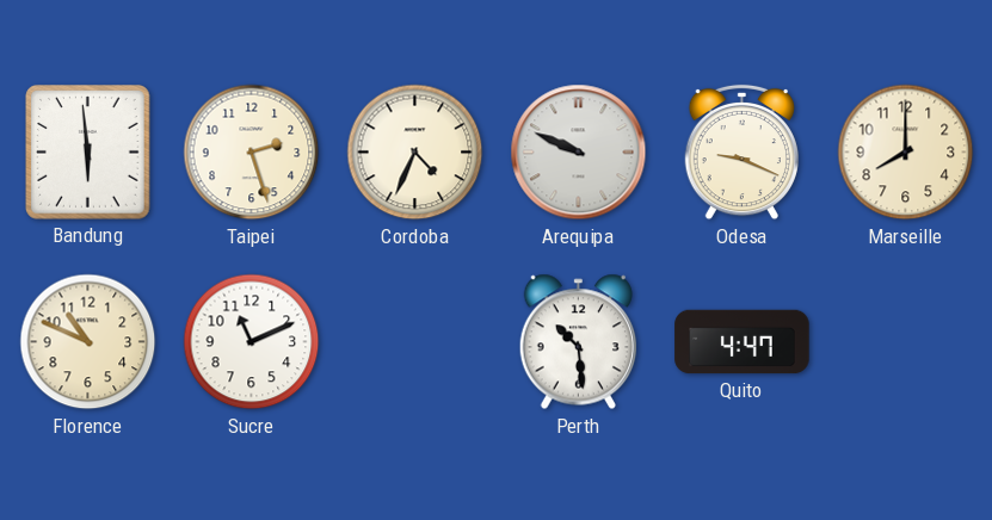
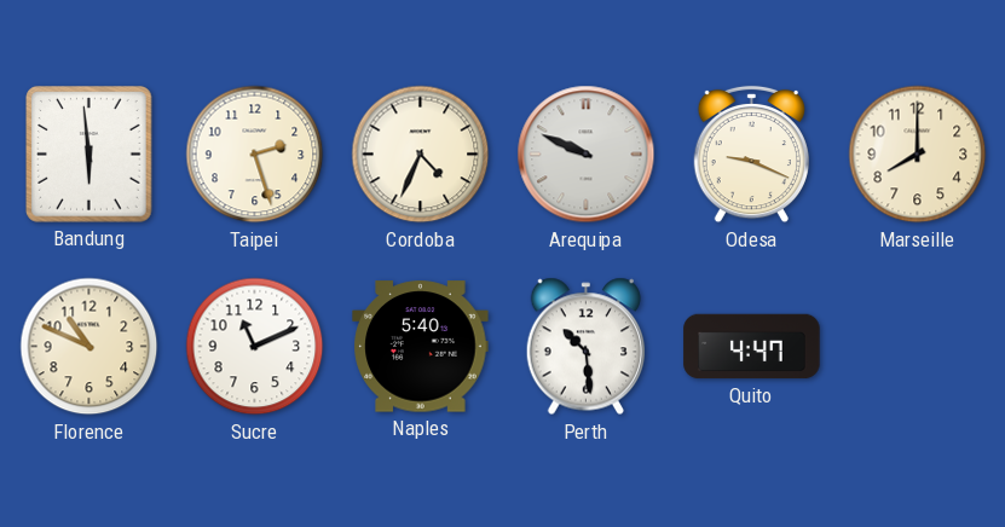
Naples: none -> 5:40
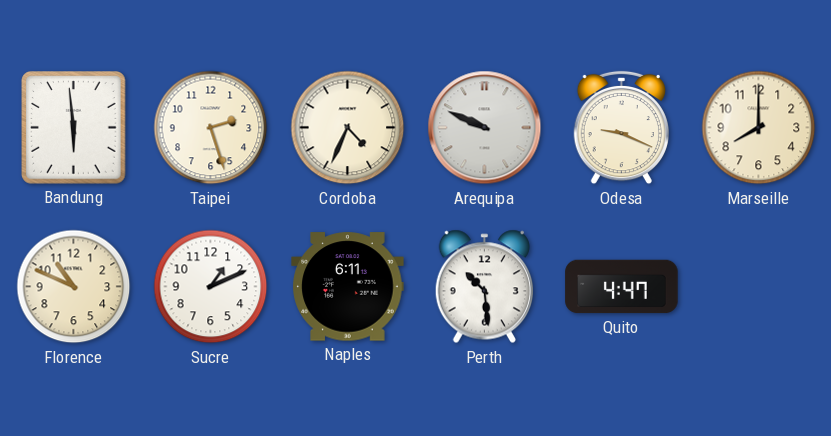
Sucre: 11:11 -> 1:11
Naples: 5:40 -> 6:11
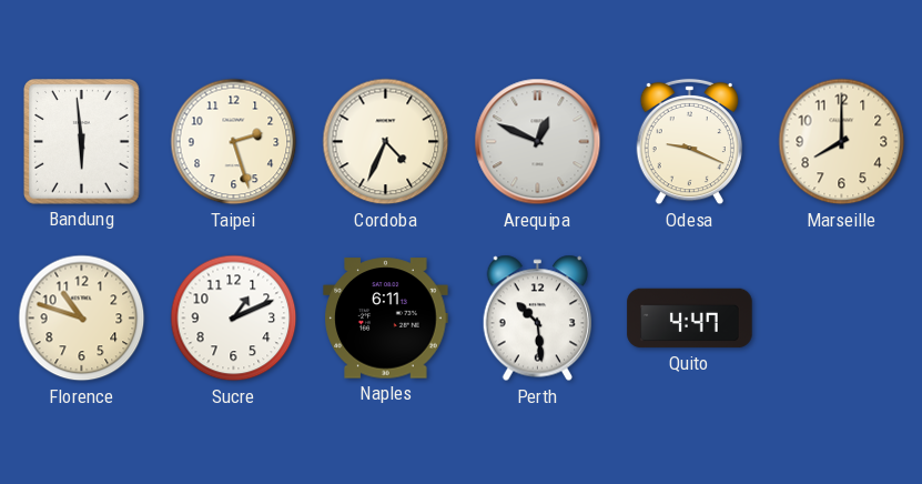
Arequipa: 9:49 -> 12:49
Florence: 10:49 -> 10:48
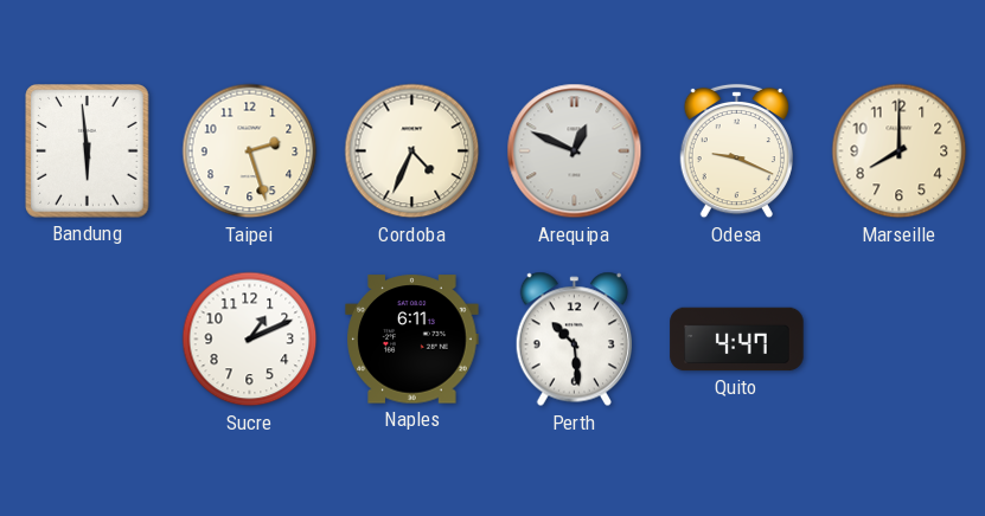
Florence: 10:48 -> none
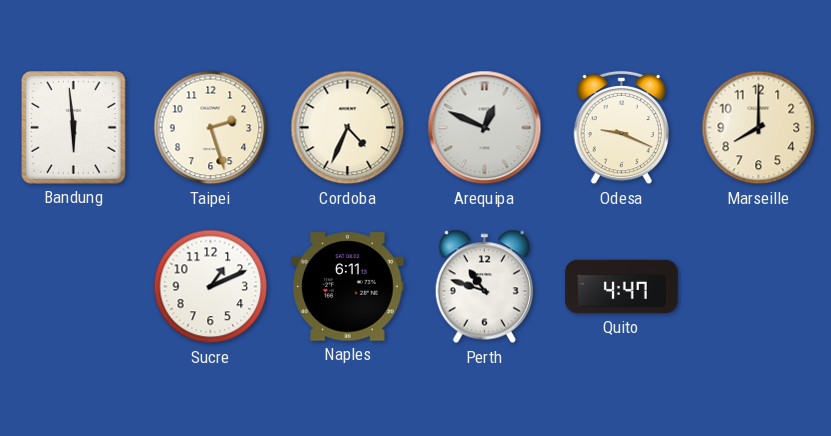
Perth: 10:29 -> 10:48
